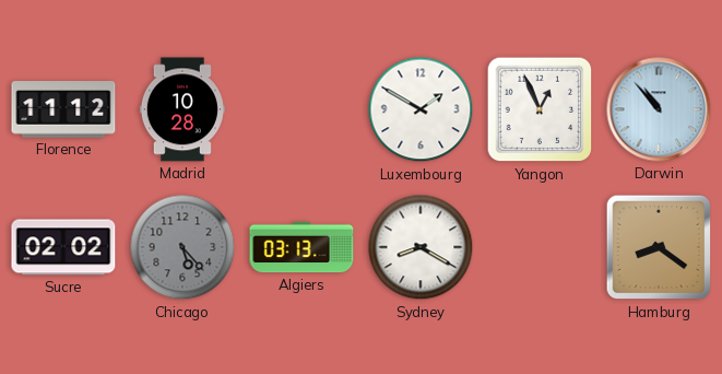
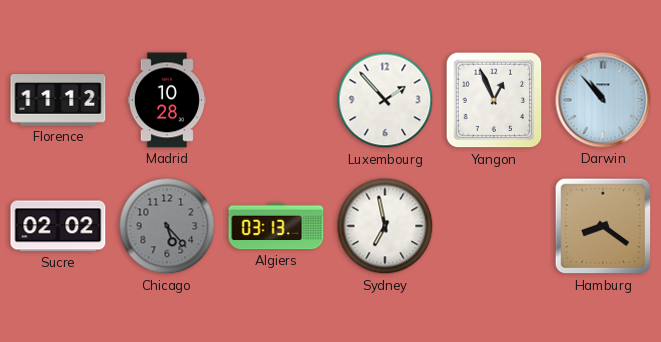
Luxembourg: 1:50 -> 1:53
Sydney: 8:20 -> 6:58
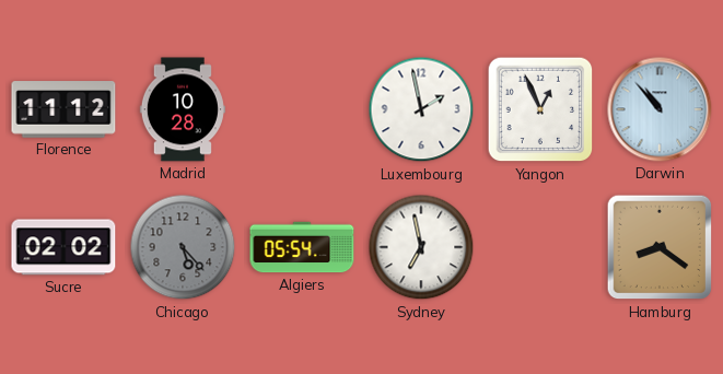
Luxembourg: 1:53 -> 1:58
Algiers: 03:13 -> 05:54
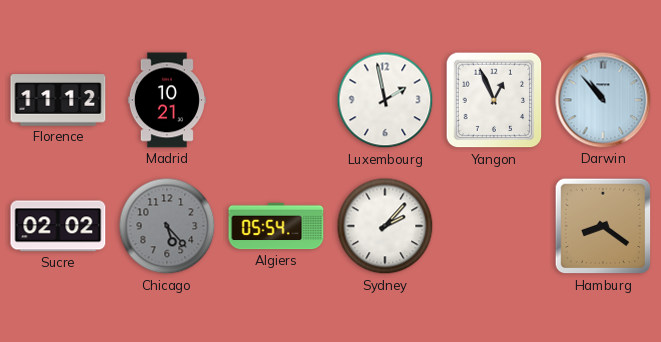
Madrid: 10:28 -> 10:21
Sydney: 6:58 -> 2:07
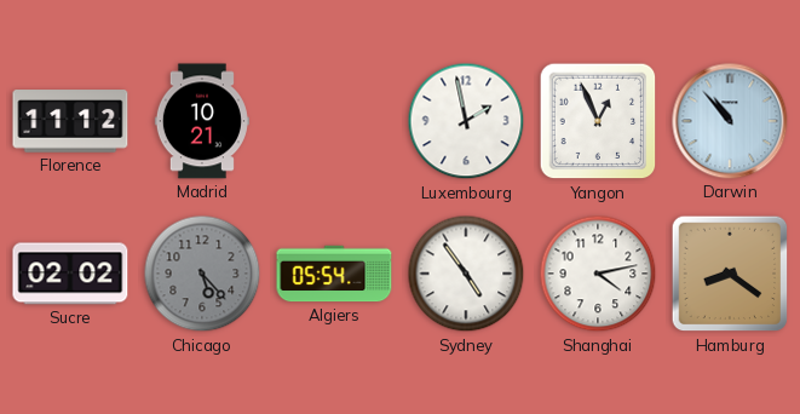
Sydney: 2:07 -> 4:54
Shanghai: none -> 4:13
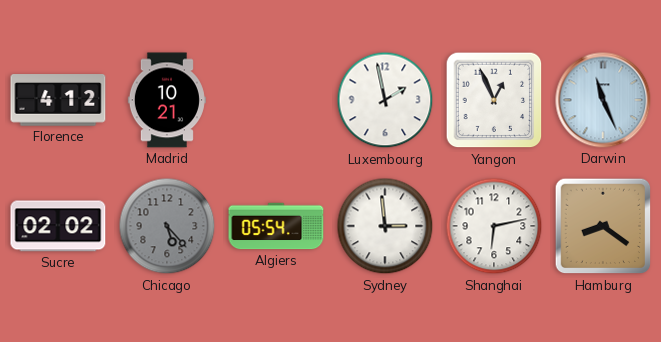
Florence: 11:12 -> 4:12
Darwin: 10:53 -> 11:26
Sydney: 4:54 -> 2:59
Shanghai: 4:13 -> 6:13
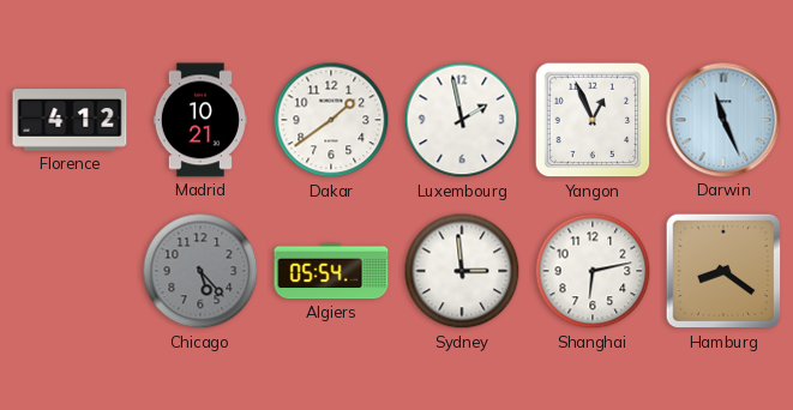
Dakar: none -> 1:39
Sucre: 02:02 -> none
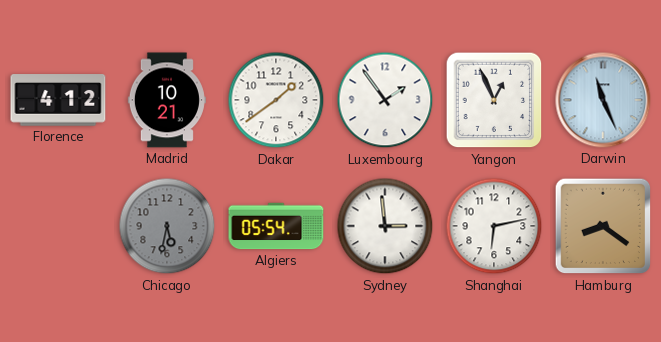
Luxembourg: 1:58 -> 1:54
Chicago: 5:23 -> 5:32
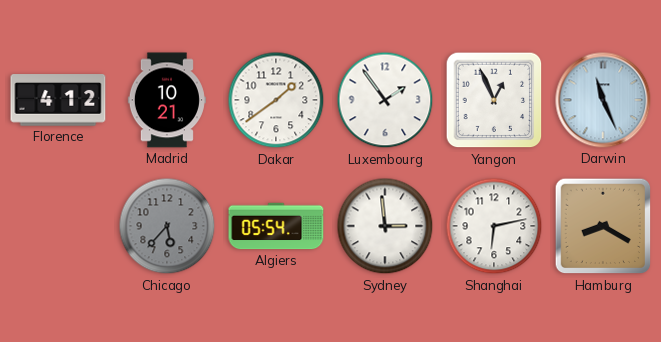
Chicago: 5:32 -> 5:37
Hamburg: 8:21 -> 8:20
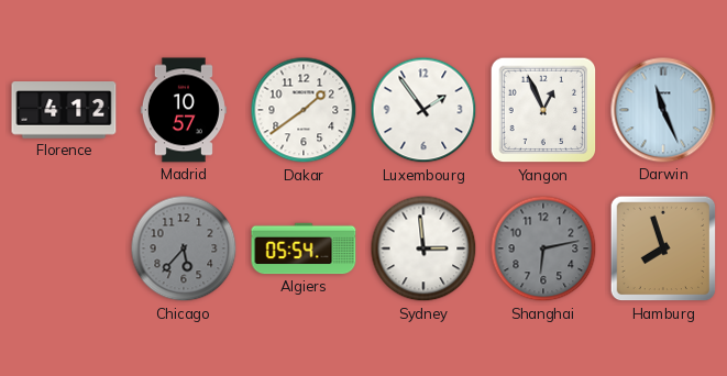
Madrid: 10:21 -> 10:57
Shanghai dial: white -> grey
Hamburg: 8:20 -> 7:57
